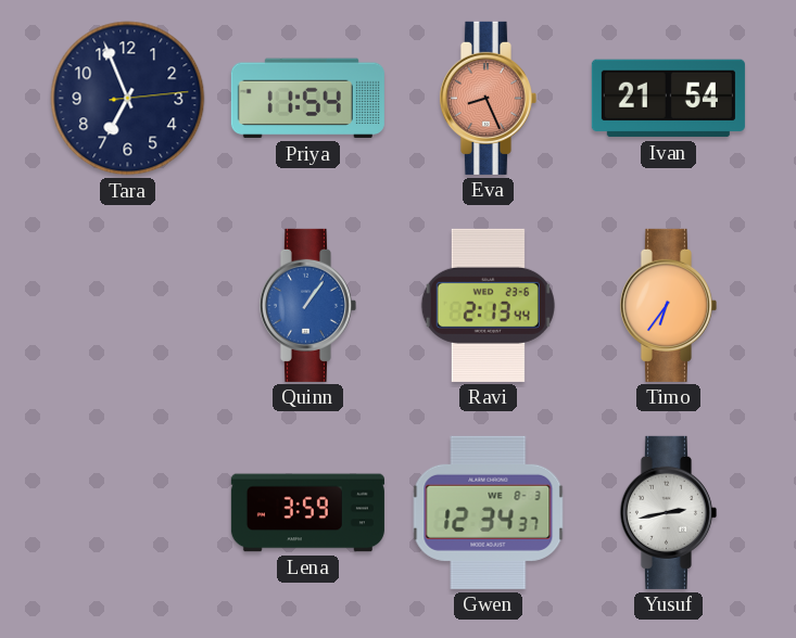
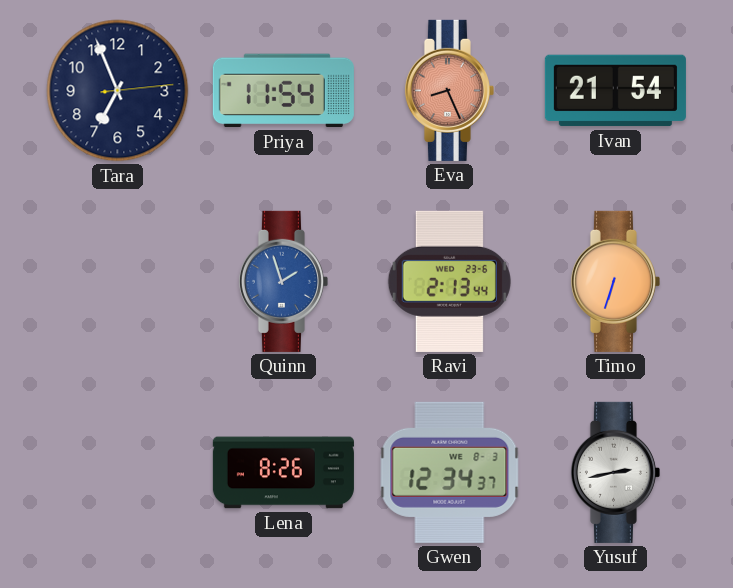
Quinn: 1:06 -> 1:57
Timo: 6:36 -> 6:33
Lena: 3:59 -> 8:26
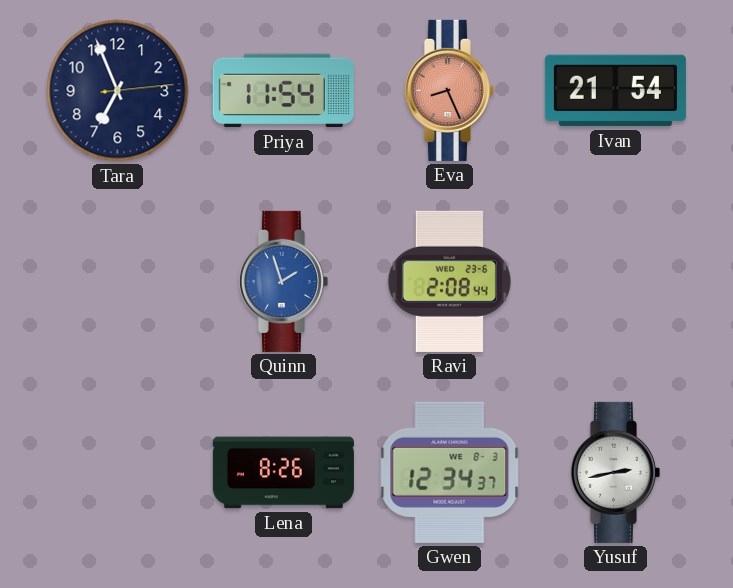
Ravi: 2:13 -> 2:08
Timo: 6:33 -> none
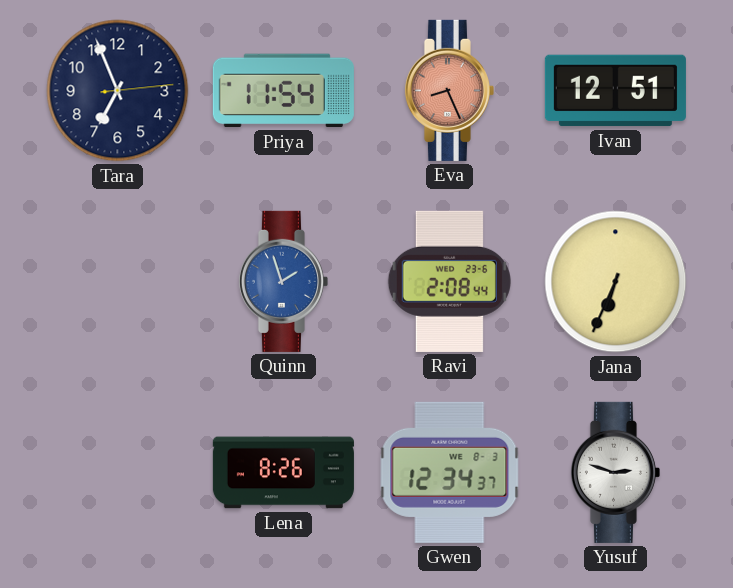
Ivan: 21:54 -> 12:51
Jana: none -> 6:34
Yusuf: 2:43 -> 2:48
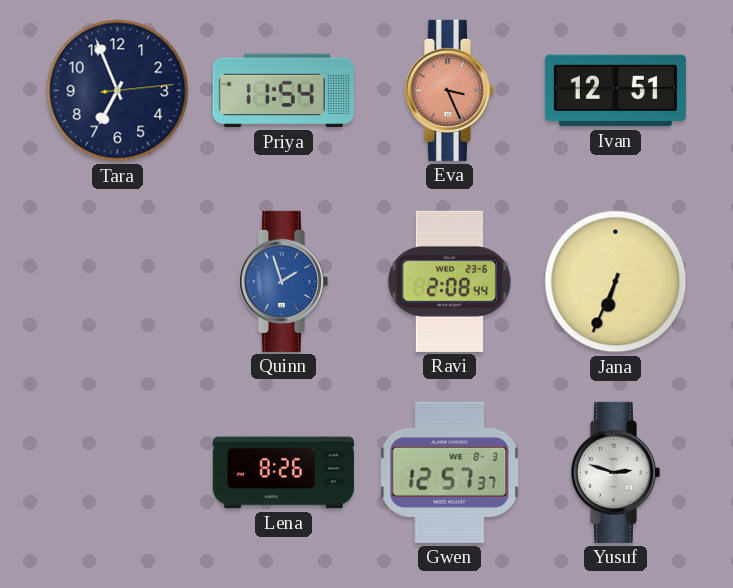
Eva: 8:26 -> 3:26
Gwen: 12:34 -> 12:57
